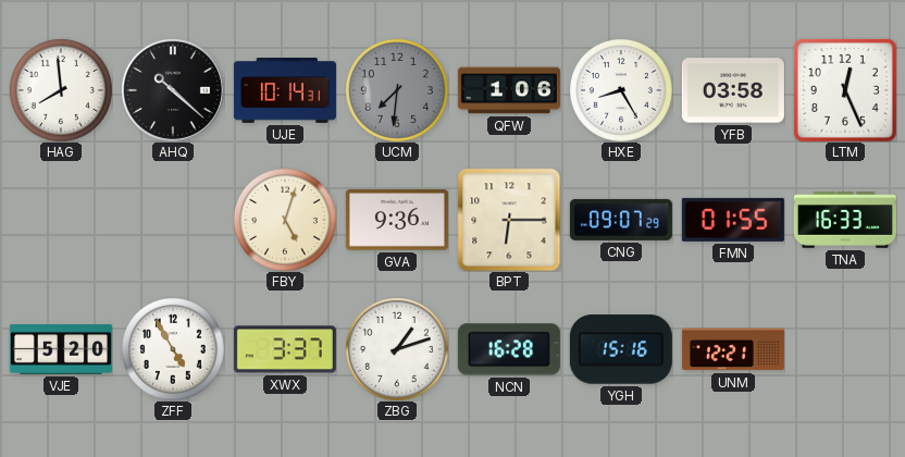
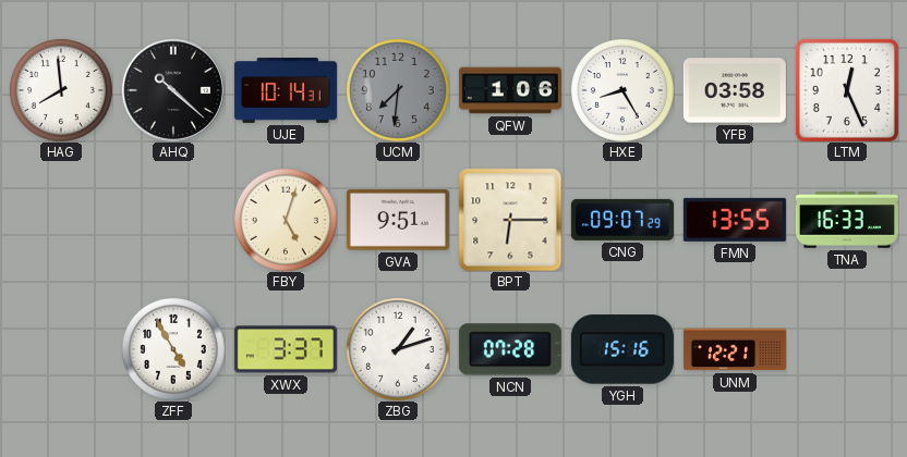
GVA: 9:36 -> 9:51
FMN: 01:55 -> 13:55
VJE: 5:20 -> none
NCN: 16:28 -> 07:28
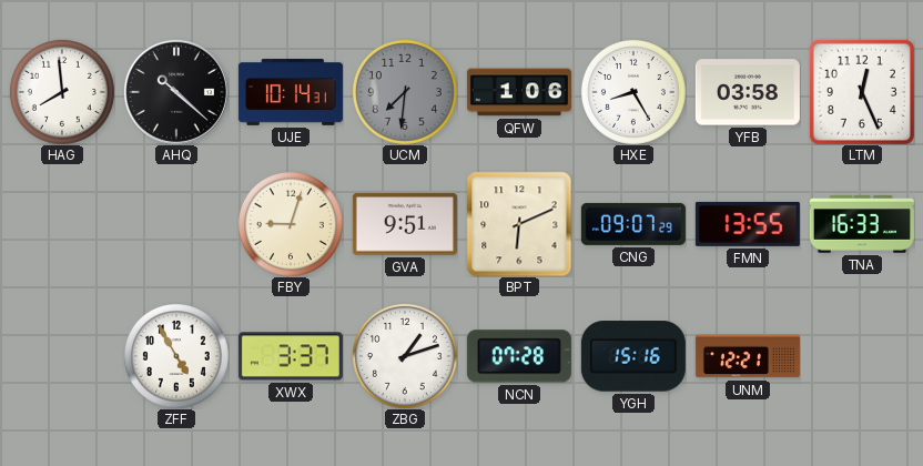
FBY: 5:03 -> 9:03
BPT: 6:15 -> 6:11
